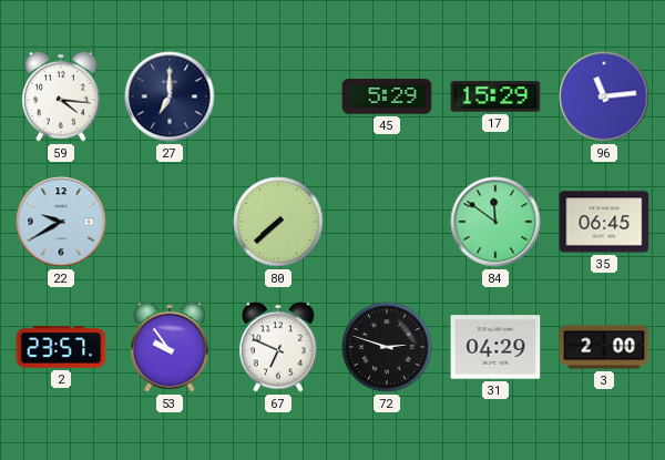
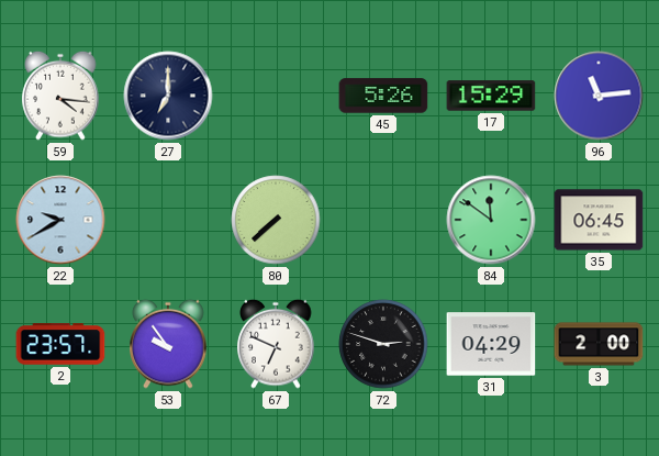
45: 5:29 -> 5:26
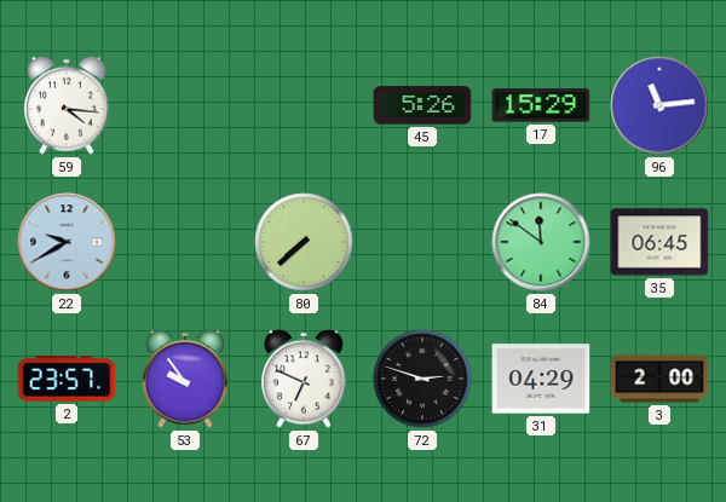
27: 7:00 -> none
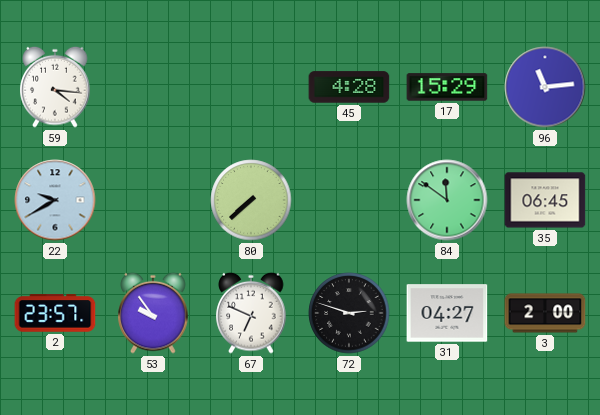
45: 5:26 -> 4:28
31: 04:29 -> 04:27
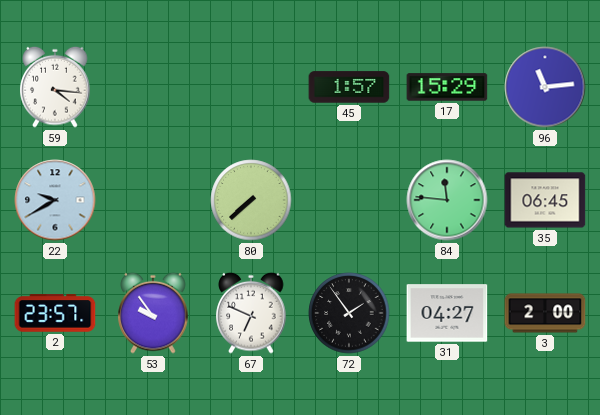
45: 4:28 -> 1:57
84: 11:51 -> 11:46
72: 2:48 -> 1:54
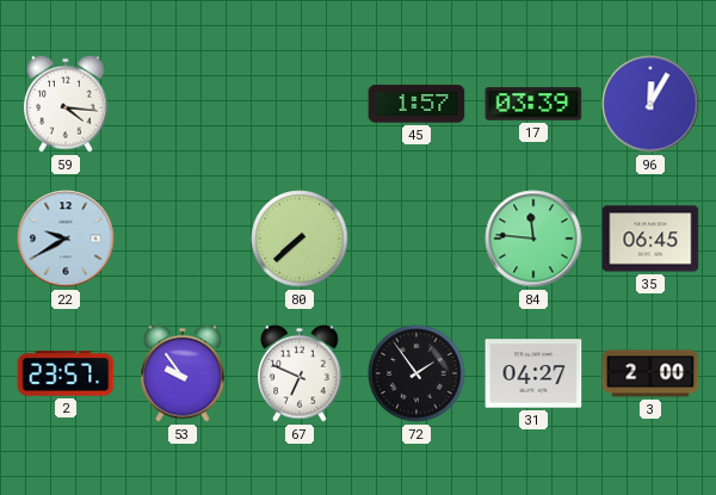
17: 15:29 -> 03:39
96: 11:14 -> 12:05
